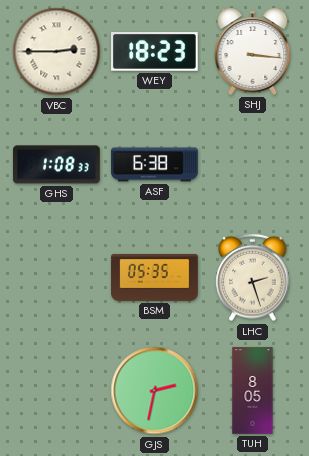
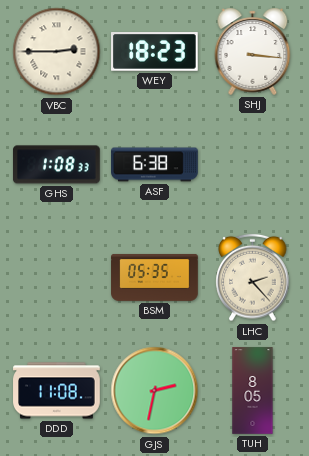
LHC: 2:27 -> 2:23
DDD: none -> 11:08
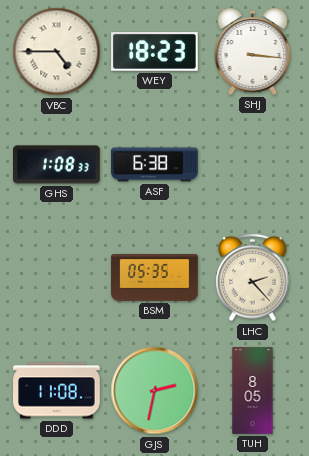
VBC: 2:45 -> 4:45
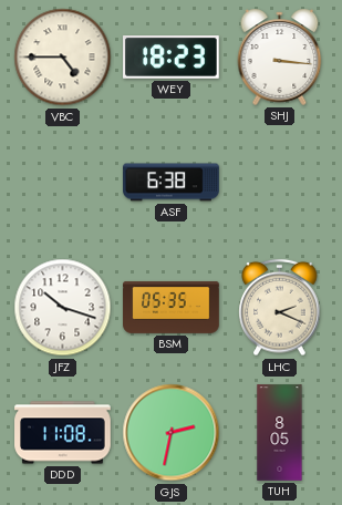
GHS: 1:08 -> none
JFZ: none -> 10:18
LHC: 2:23 -> 2:19
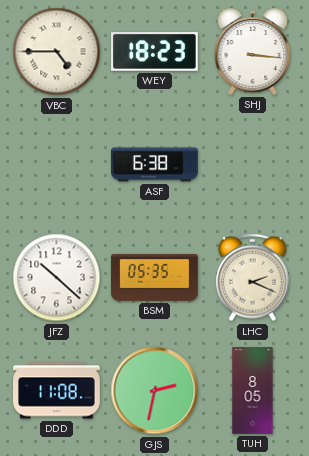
JFZ: 10:18 -> 10:22
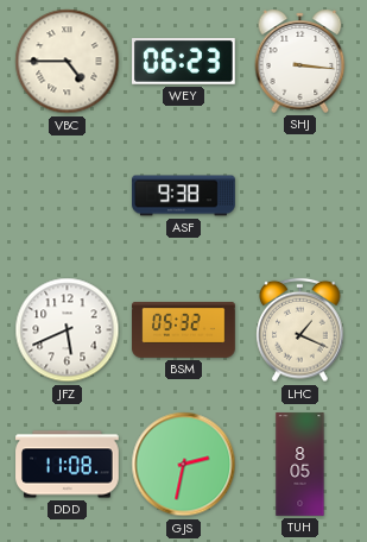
WEY: 18:23 -> 06:23
ASF: 6:38 -> 9:38
JFZ: 10:22 -> 5:41
BSM: 05:35 -> 05:32
LHC: 2:19 -> 1:19
